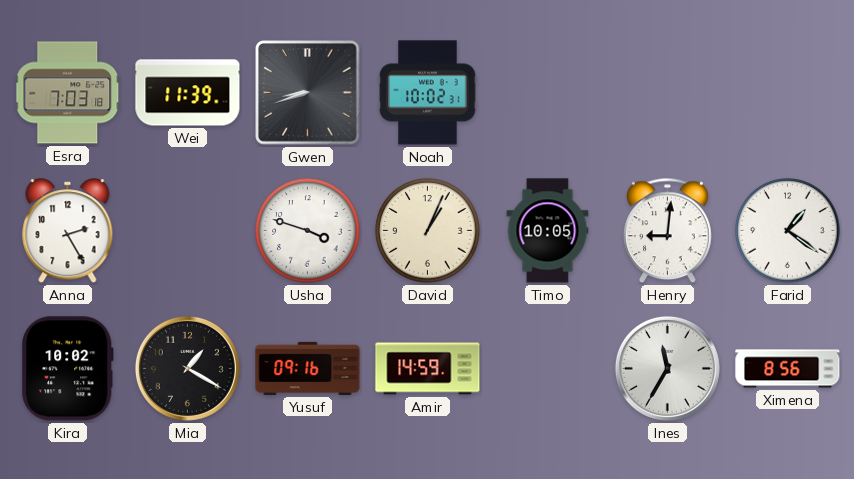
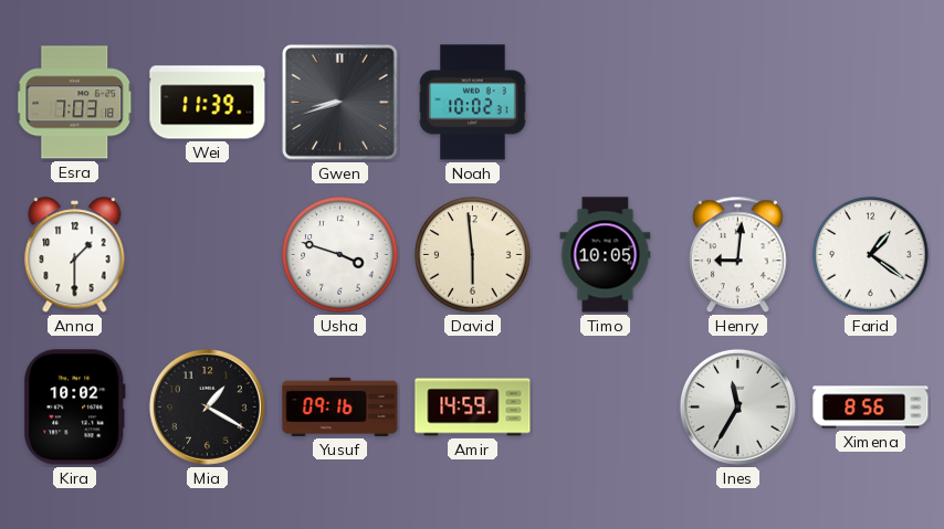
Anna: 2:25 -> 1:30
David: 1:04 -> 5:59
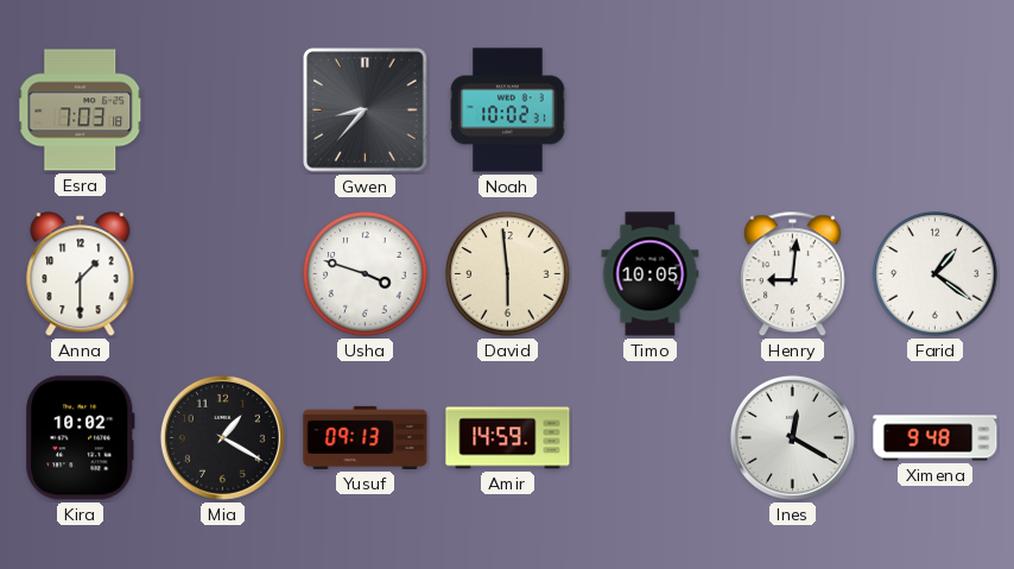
Wei: 11:39 -> none
Gwen: 8:42 -> 8:37
Yusuf: 09:16 -> 09:13
Ines: 11:35 -> 12:20
Ximena: 8:56 -> 9:48
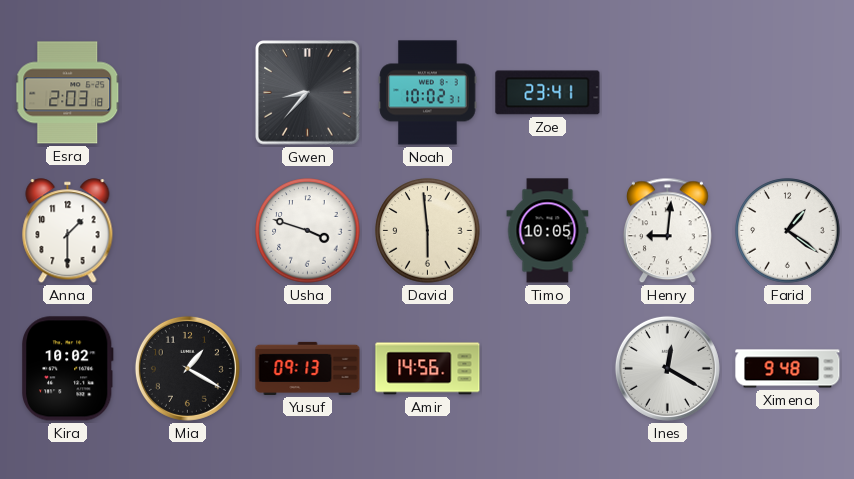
Esra: 7:03 -> 2:03
Zoe: none -> 23:41
Amir: 14:59 -> 14:56
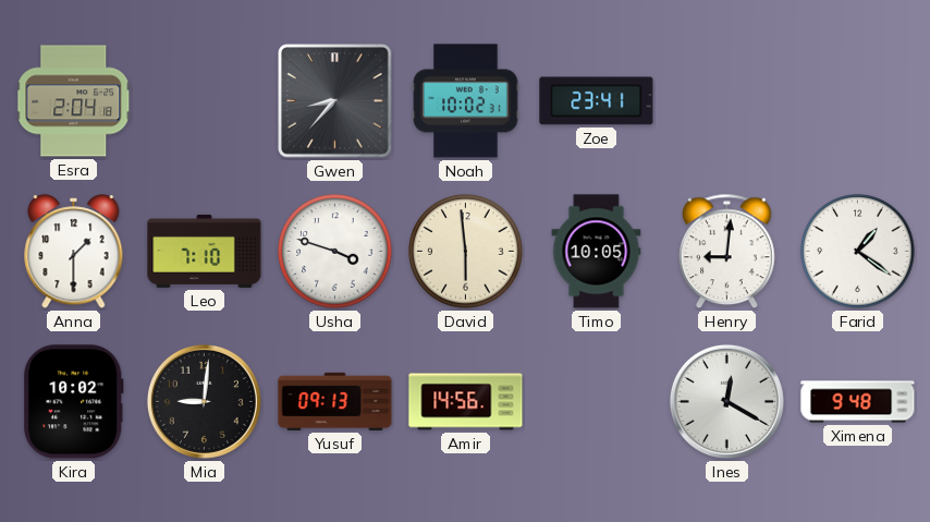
Esra: 2:03 -> 2:04
Leo: none -> 7:10
Mia: 1:20 -> 9:01
